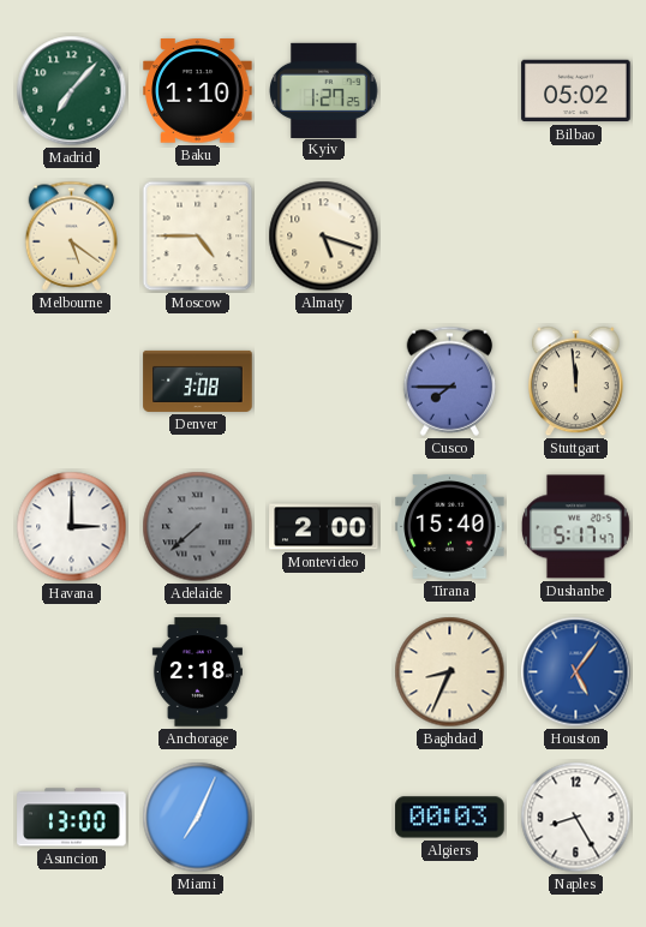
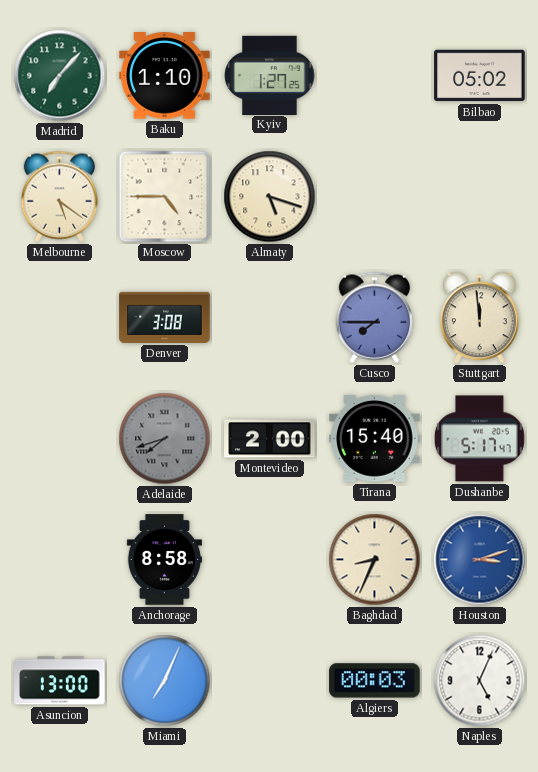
Havana: 3:00 -> none
Adelaide: 7:38 -> 7:42
Anchorage: 2:18 -> 8:58
Houston: 5:06 -> 3:12
Naples: 8:25 -> 5:04
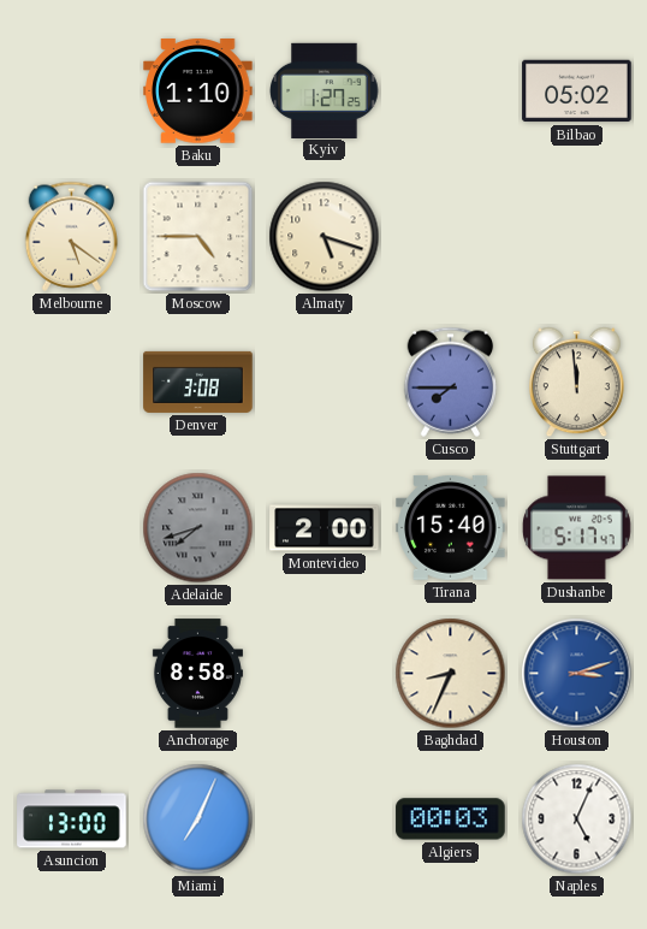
Madrid: 7:07 -> none
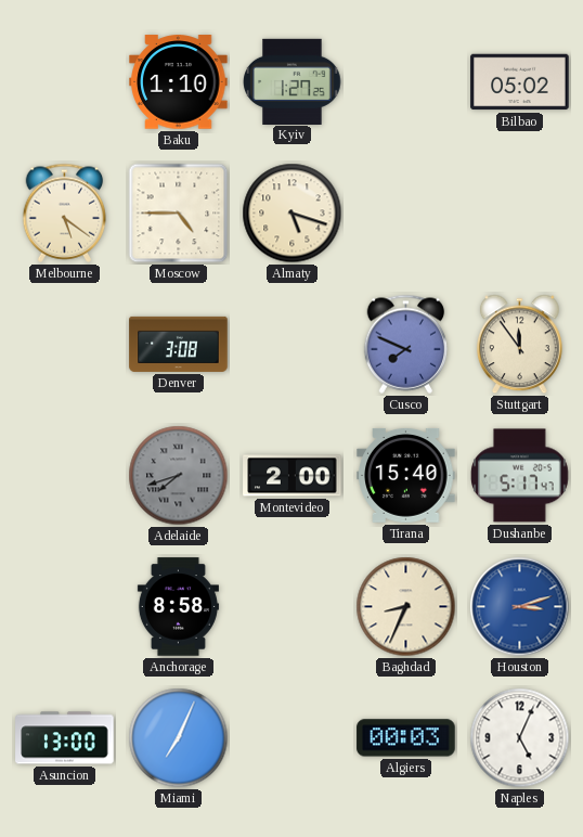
Cusco: 7:45 -> 7:49
Stuttgart: 11:59 -> 11:54
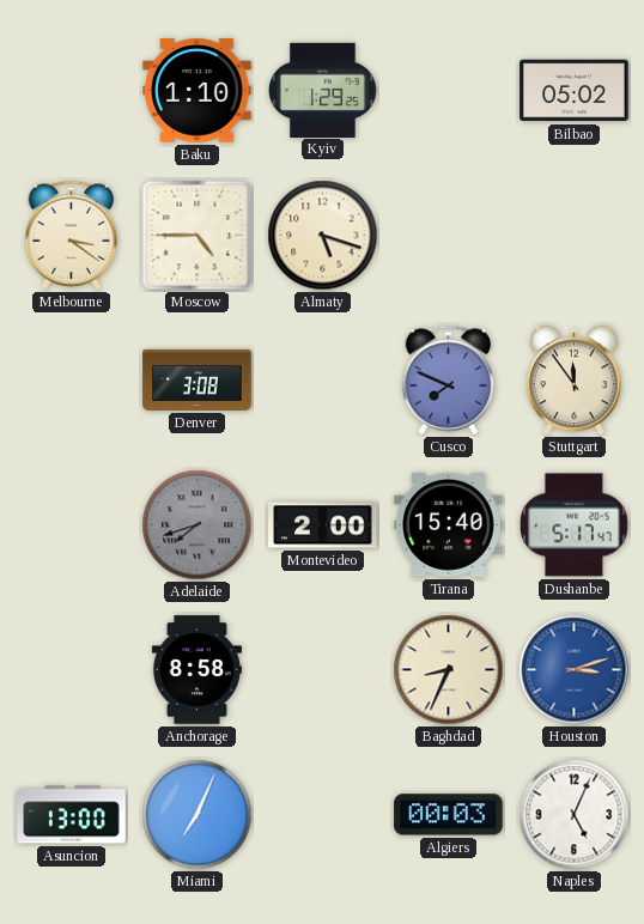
Kyiv: 1:27 -> 1:29
Melbourne: 5:21 -> 3:21
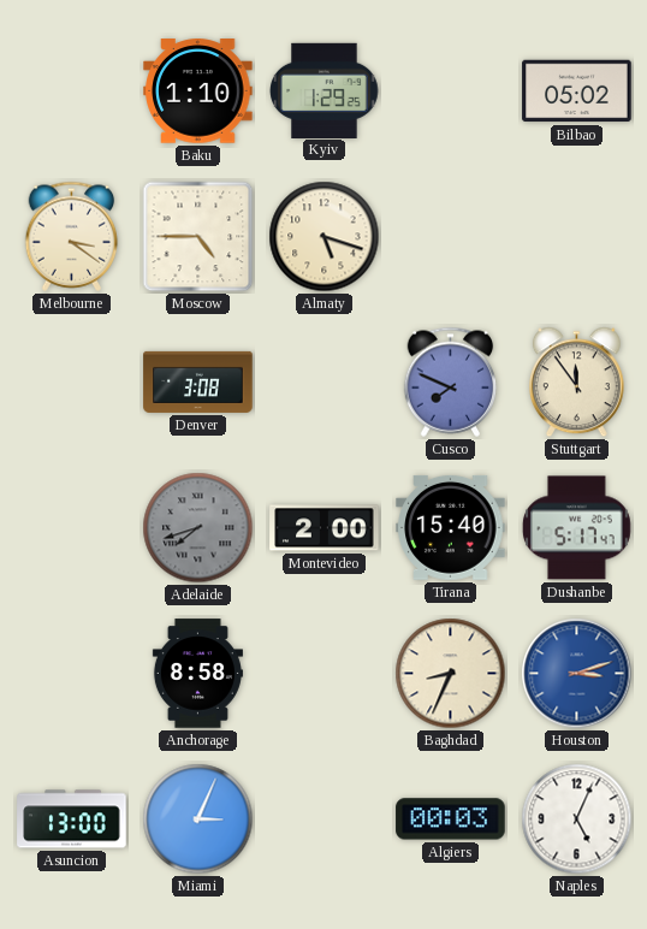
Miami: 7:04 -> 3:04
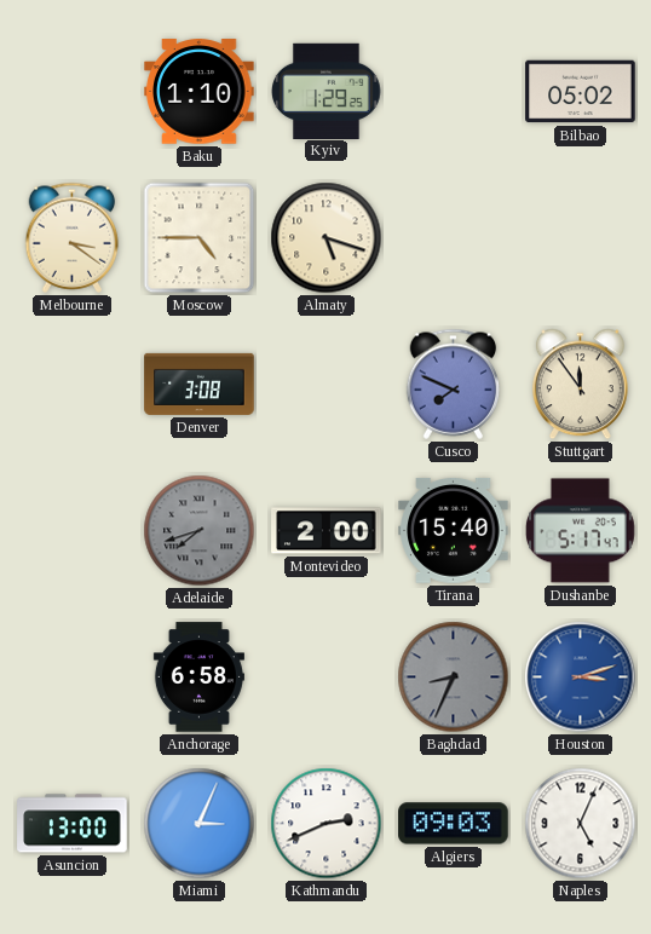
Anchorage: 8:58 -> 6:58
Baghdad dial: cream -> grey
Kathmandu: none -> 2:41
Algiers: 00:03 -> 09:03
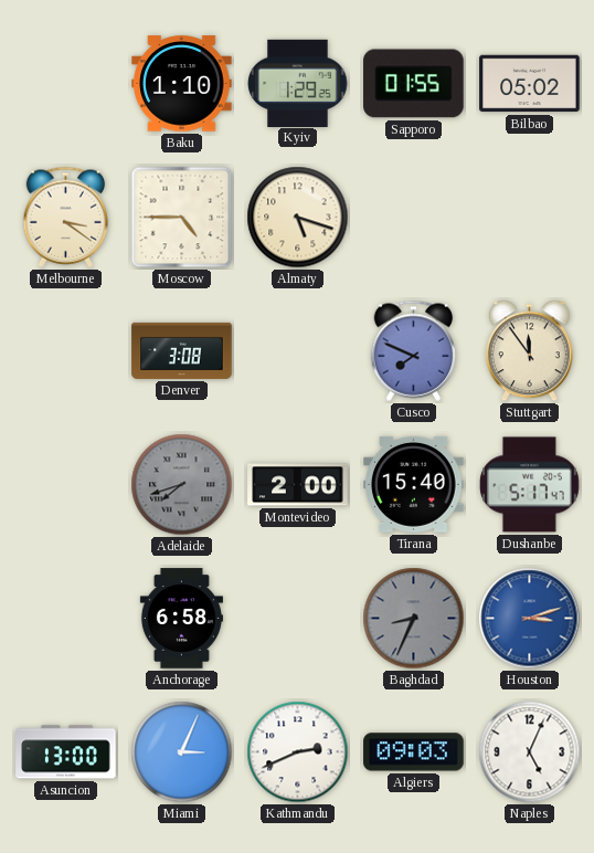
Sapporo: none -> 01:55
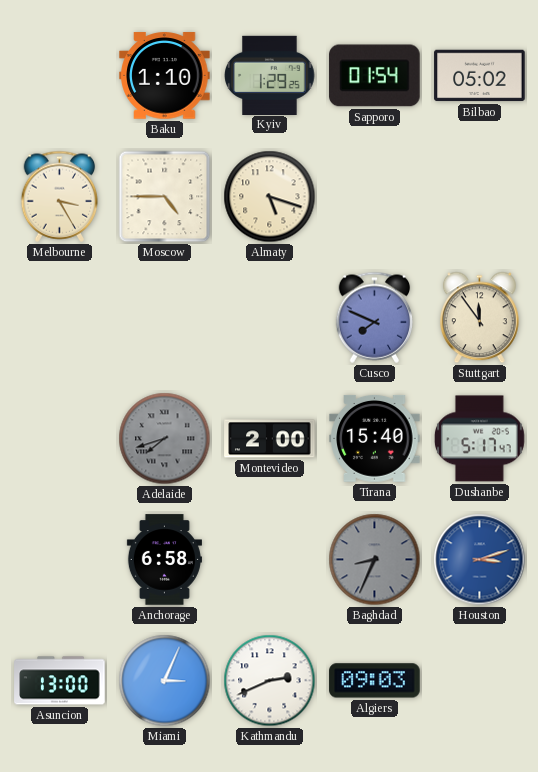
Sapporo: 01:55 -> 01:54
Melbourne: 3:21 -> 3:25
Denver: 3:08 -> none
Naples: 5:04 -> none
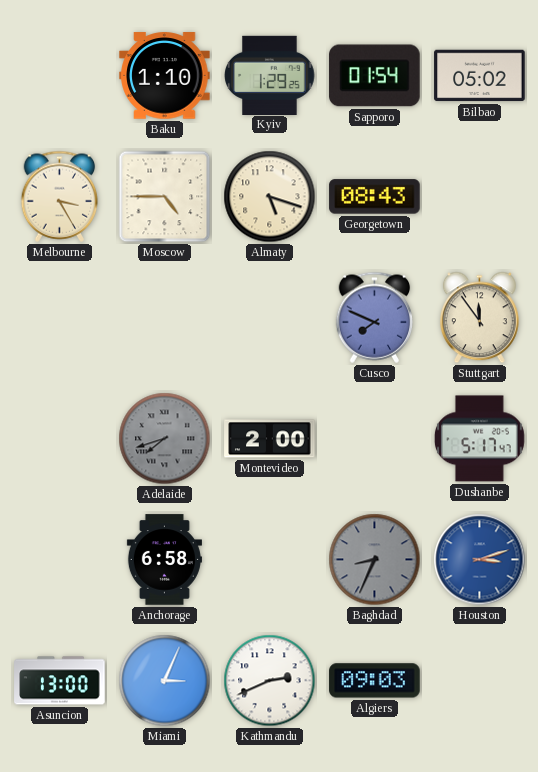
Georgetown: none -> 08:43
Tirana: 15:40 -> none
